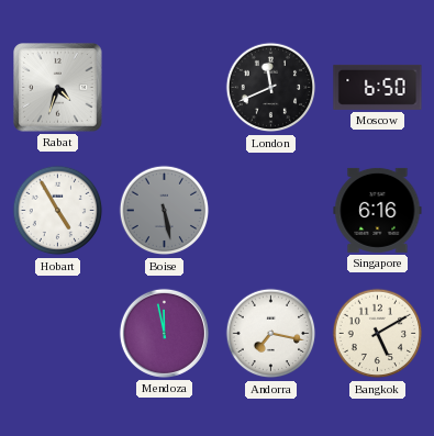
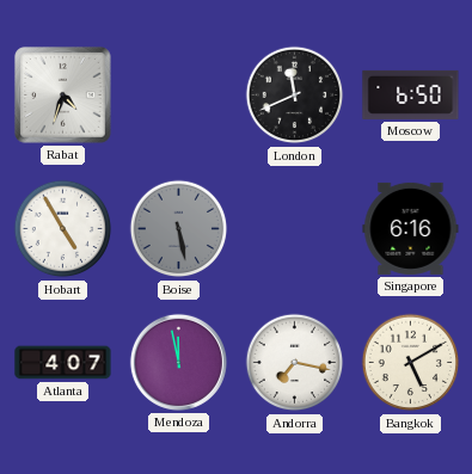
Atlanta: none -> 4:07
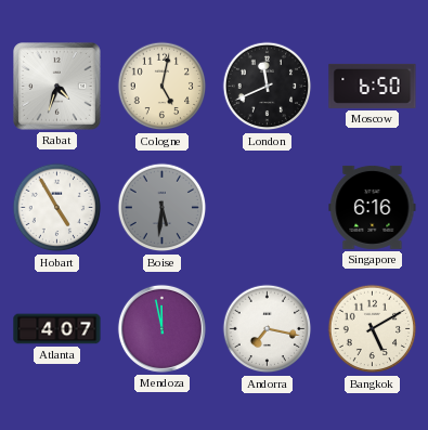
Cologne: none -> 5:02
Boise: 5:28 -> 5:31
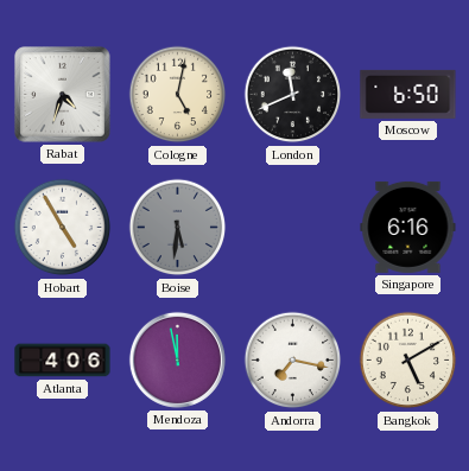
Atlanta: 4:07 -> 4:06
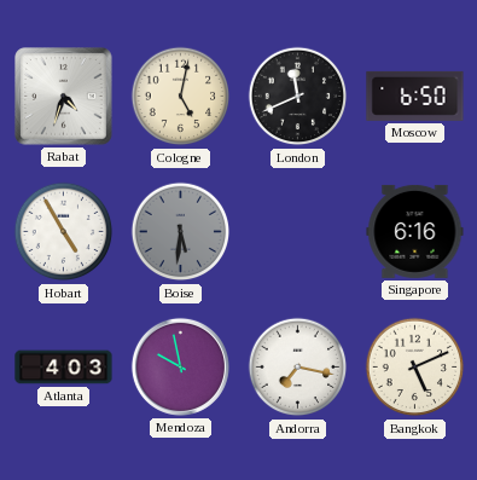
Atlanta: 4:06 -> 4:03
Mendoza: 11:58 -> 9:58
Bangkok: 5:10 -> 5:11
